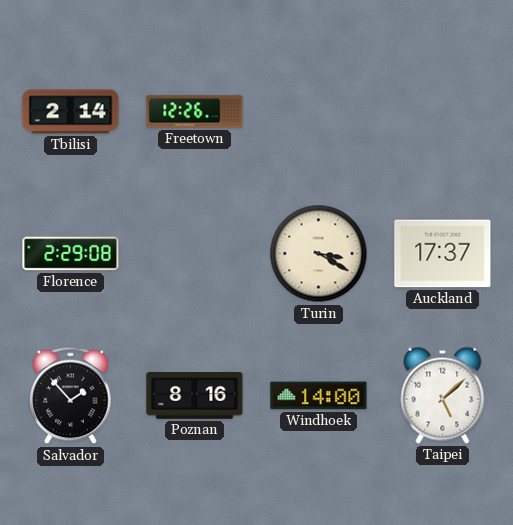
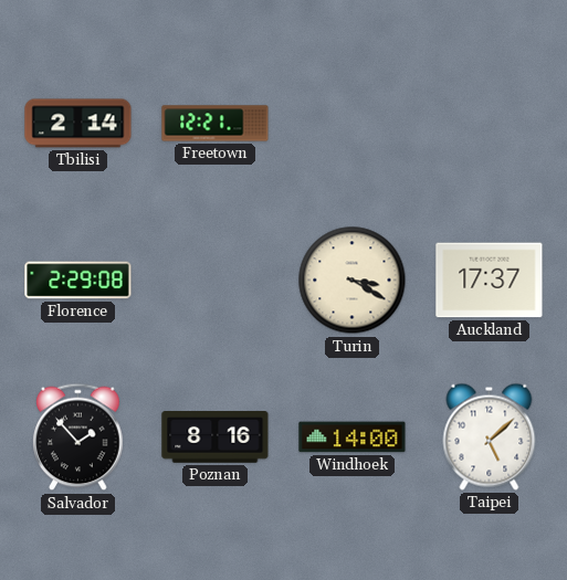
Freetown: 12:26 -> 12:21
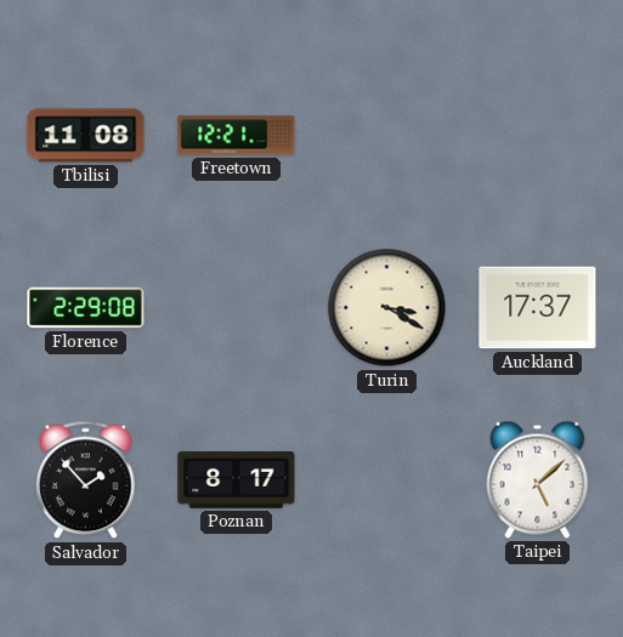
Tbilisi: 2:14 -> 11:08
Poznan: 8:16 -> 8:17
Windhoek: 14:00 -> none
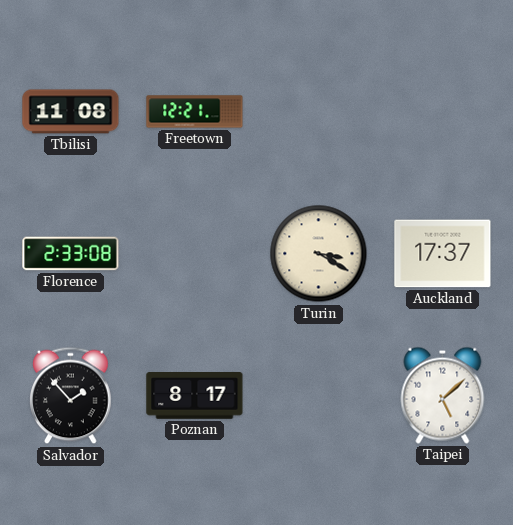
Florence: 2:29 -> 2:33
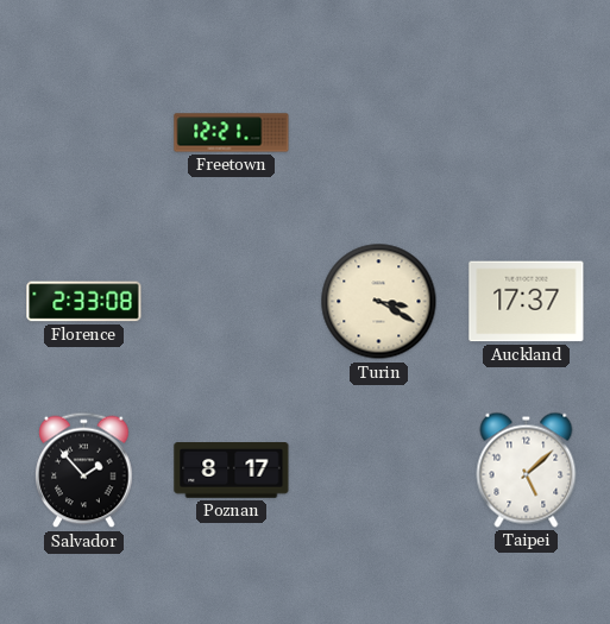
Tbilisi: 11:08 -> none
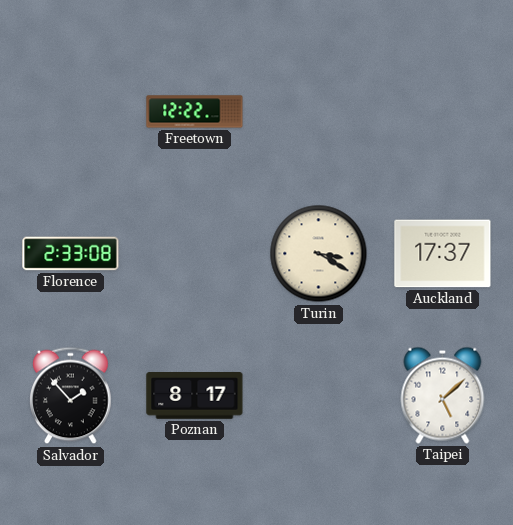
Freetown: 12:21 -> 12:22
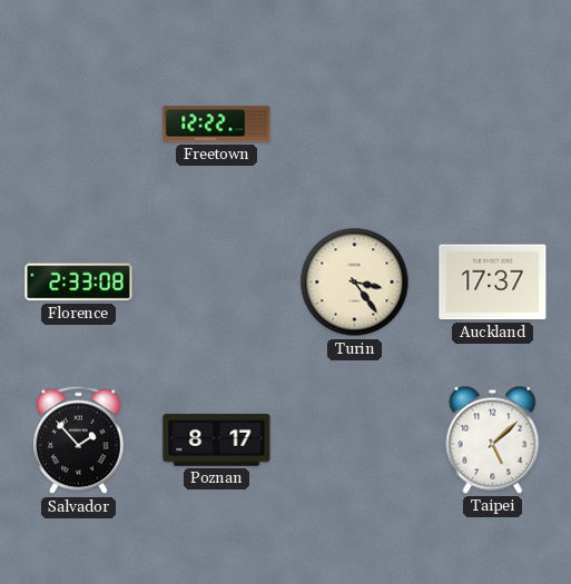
Turin: 3:20 -> 3:24
